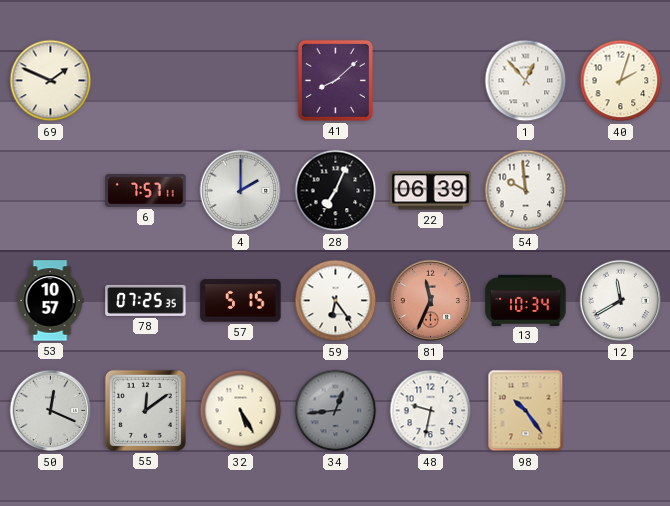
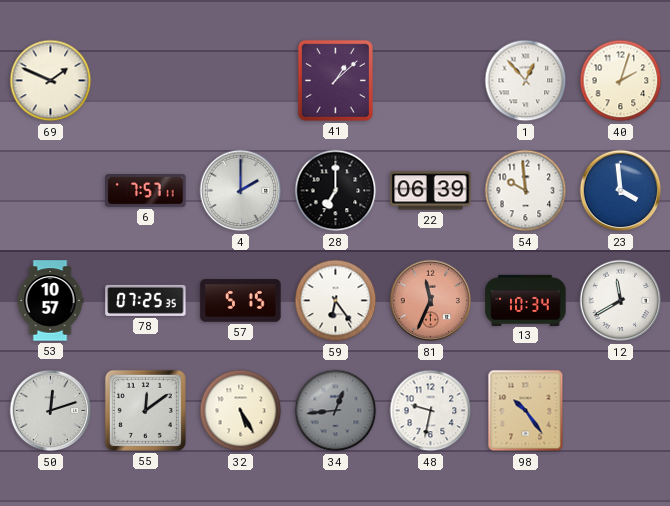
41: 8:08 -> 1:08
28: 7:04 -> 7:00
23: none -> 3:59
50: 12:19 -> 12:12
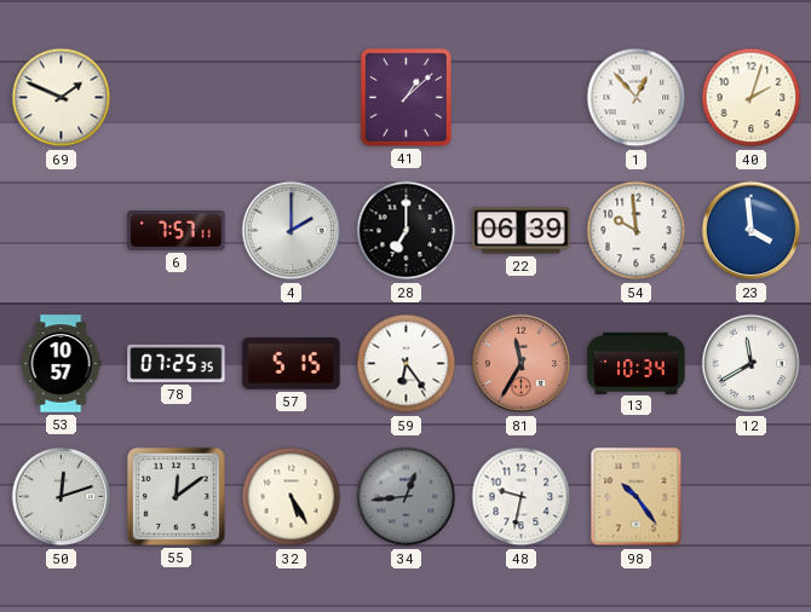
81: 11:34 -> 11:35
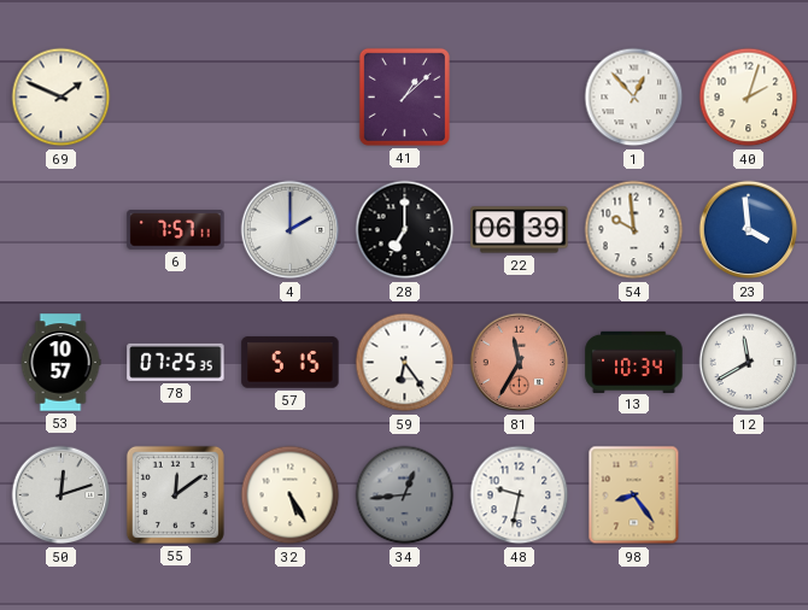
98: 10:24 -> 8:24
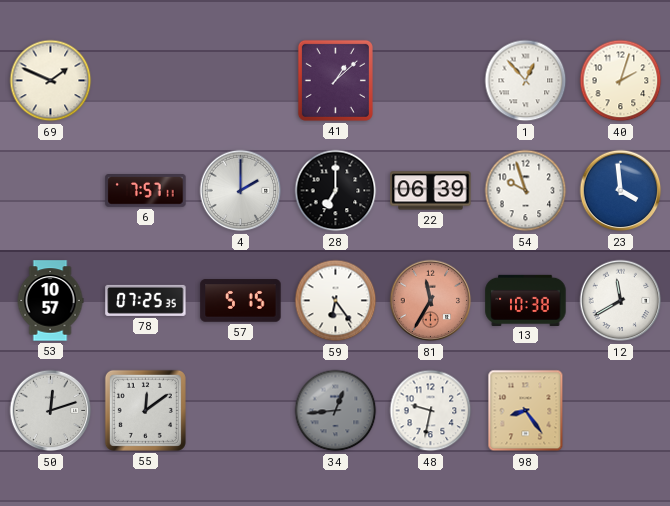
54: 9:59 -> 9:57
13: 10:34 -> 10:38
32: 5:25 -> none
